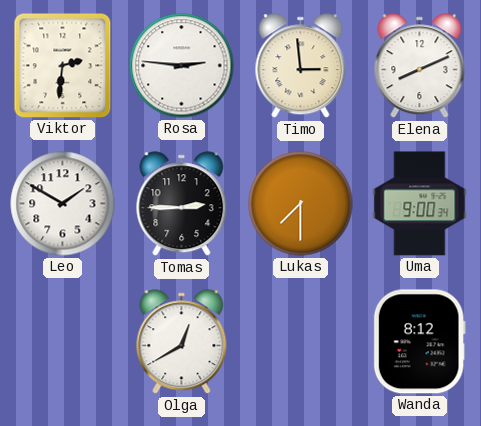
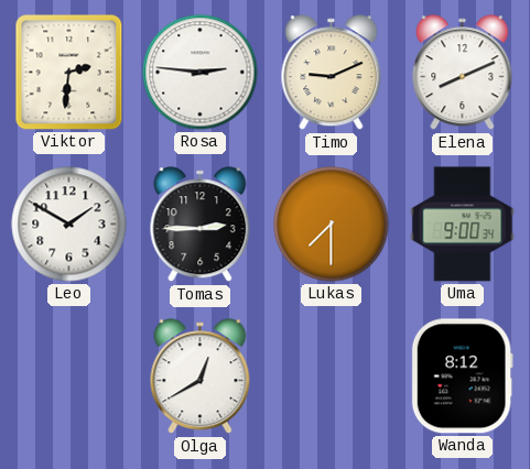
Timo: 2:59 -> 9:11
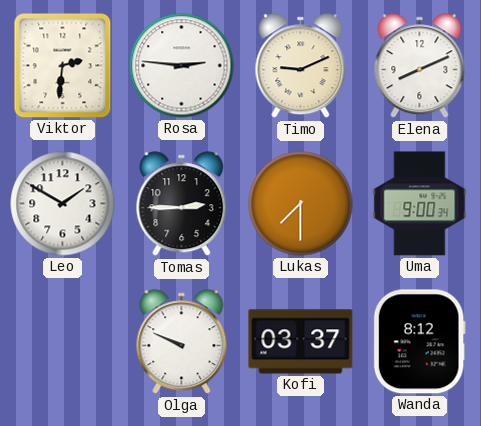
Olga: 12:40 -> 9:49
Kofi: none -> 03:37
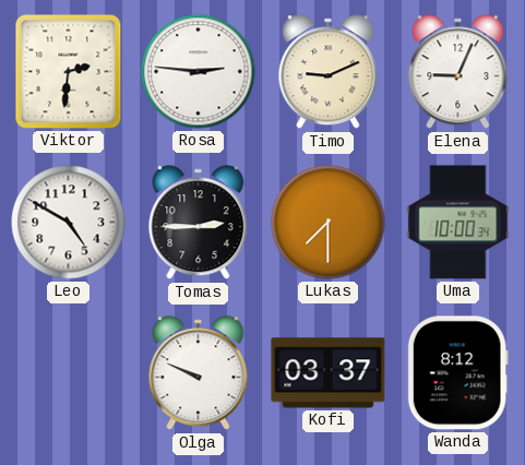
Elena: 8:11 -> 9:04
Leo: 1:50 -> 4:50
Uma: 9:00 -> 10:00
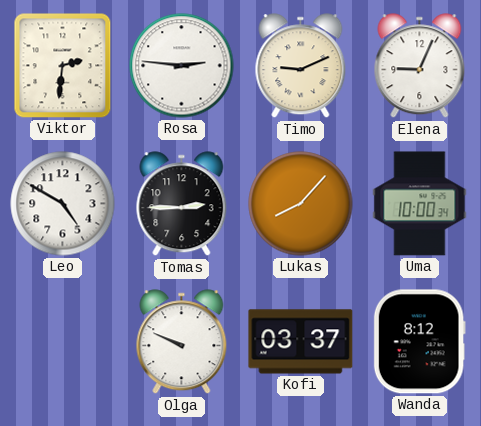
Lukas: 7:30 -> 8:07
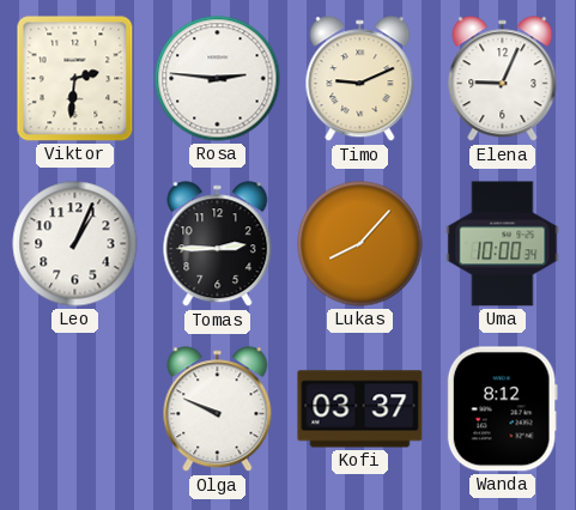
Leo: 4:50 -> 1:04
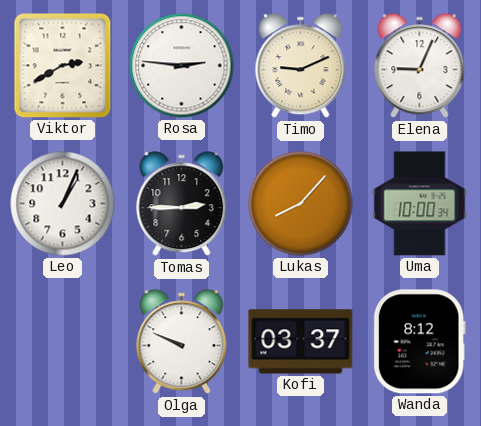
Viktor: 2:31 -> 2:40
